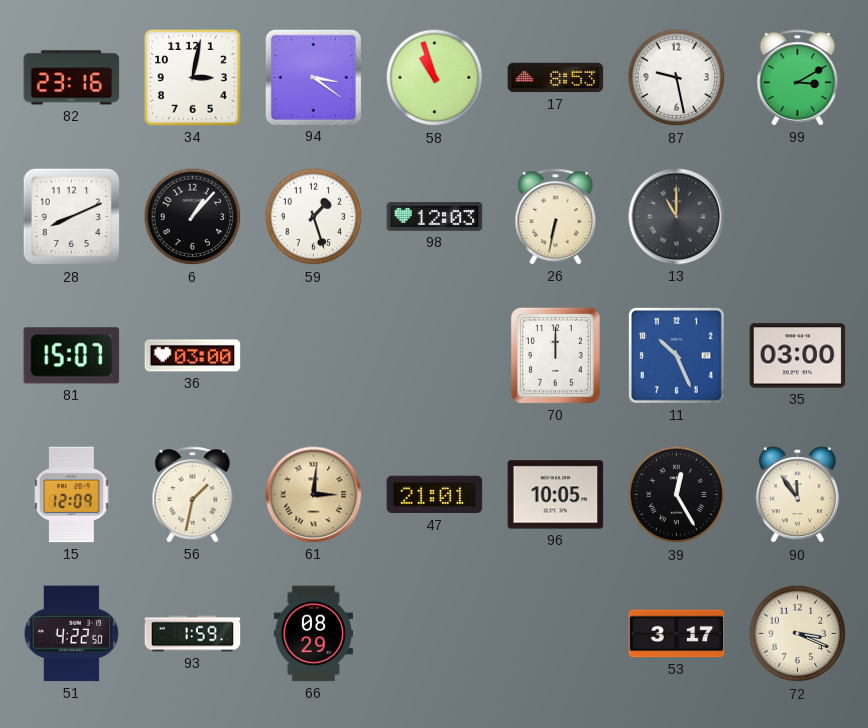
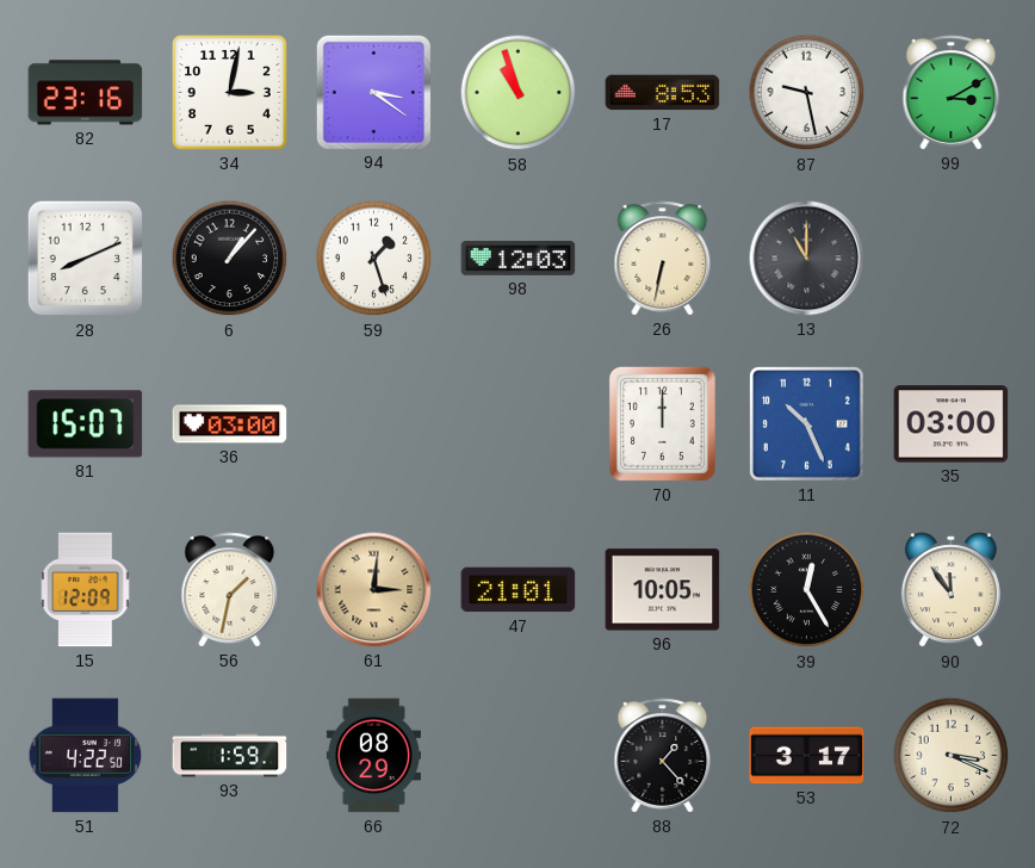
88: none -> 1:23
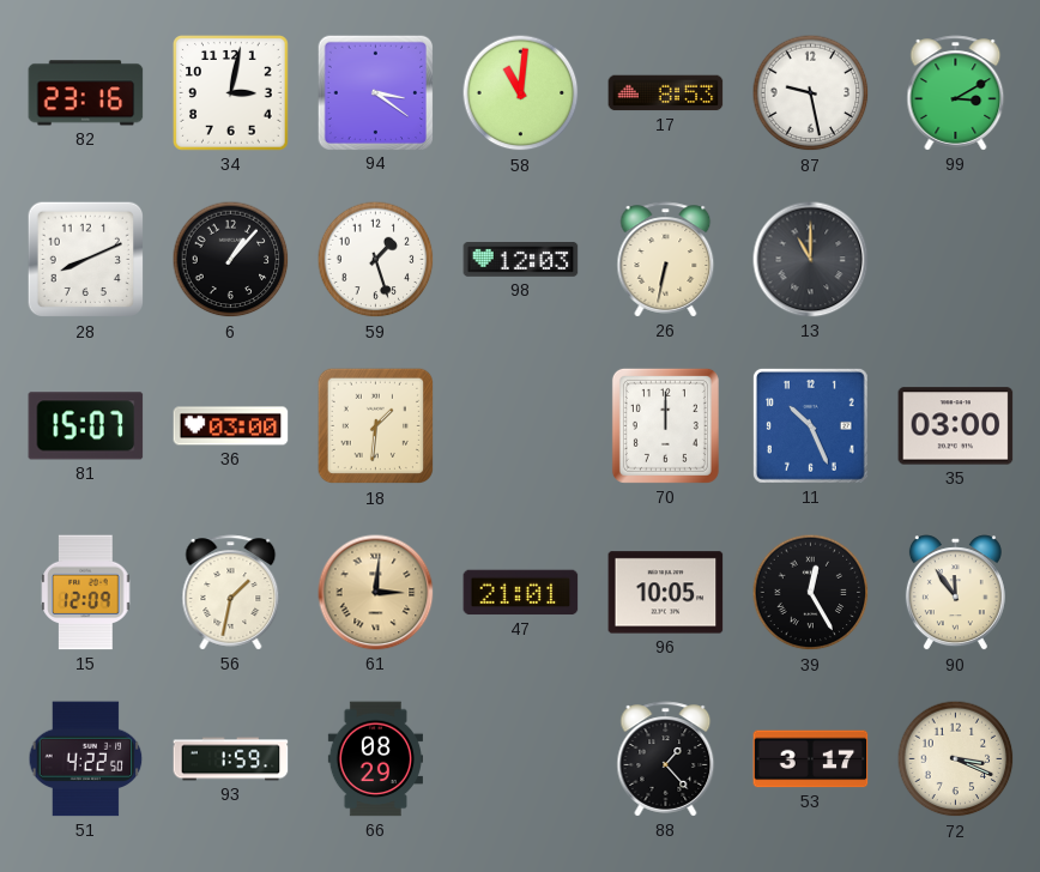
58: 10:57 -> 11:01
18: none -> 1:31
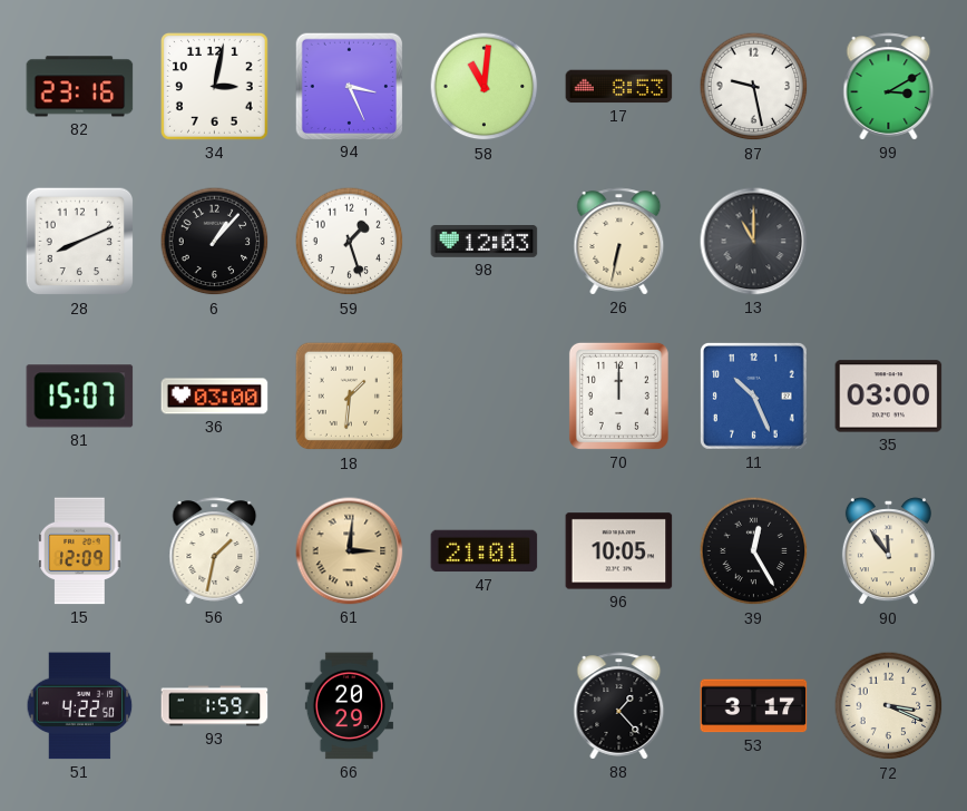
94: 3:21 -> 3:26
66: 08:29 -> 20:29
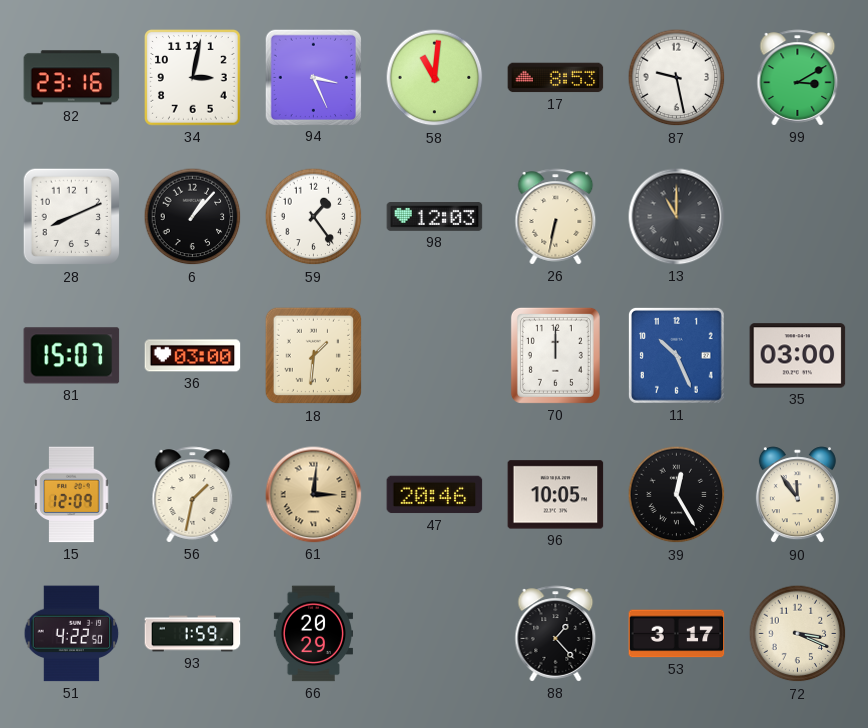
59: 1:27 -> 1:24
47: 21:01 -> 20:46
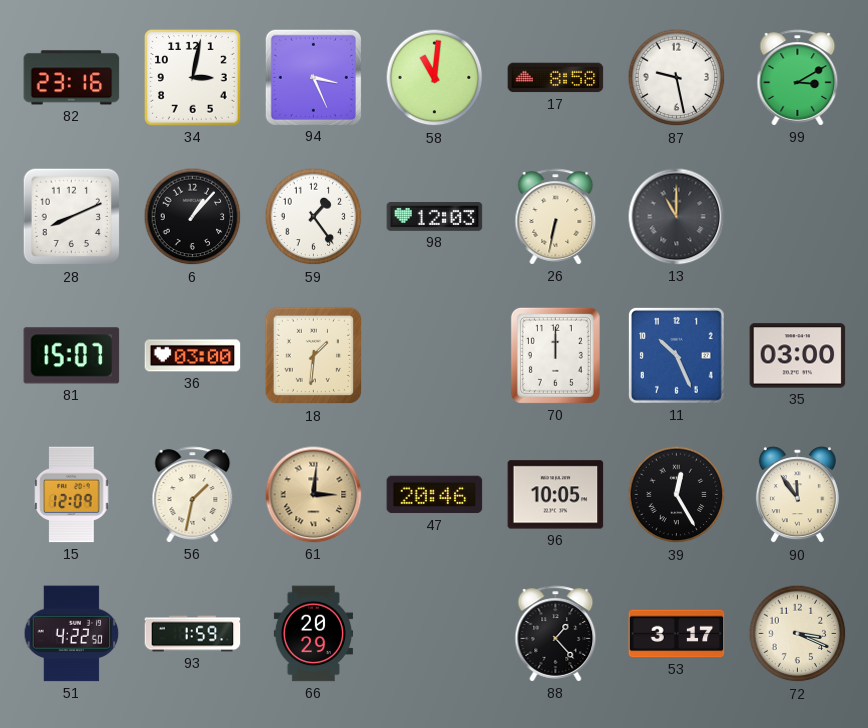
17: 8:53 -> 8:58
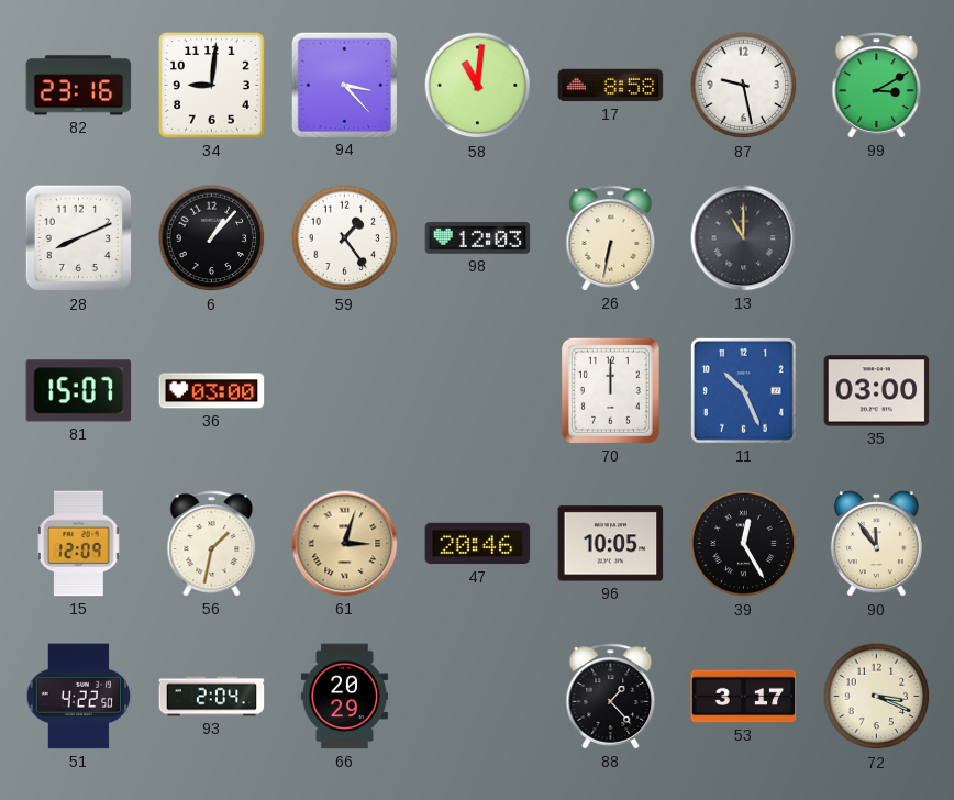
34: 3:02 -> 9:01
94: 3:26 -> 3:23
18: 1:31 -> none
61: 3:01 -> 3:03
93: 1:59 -> 2:04
